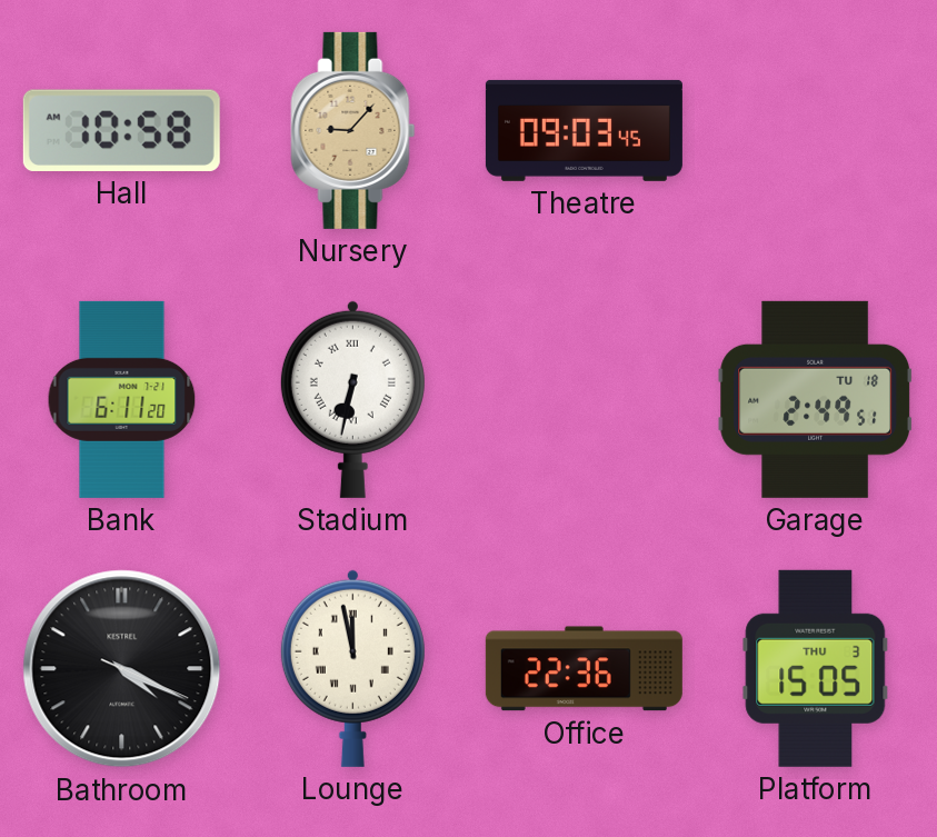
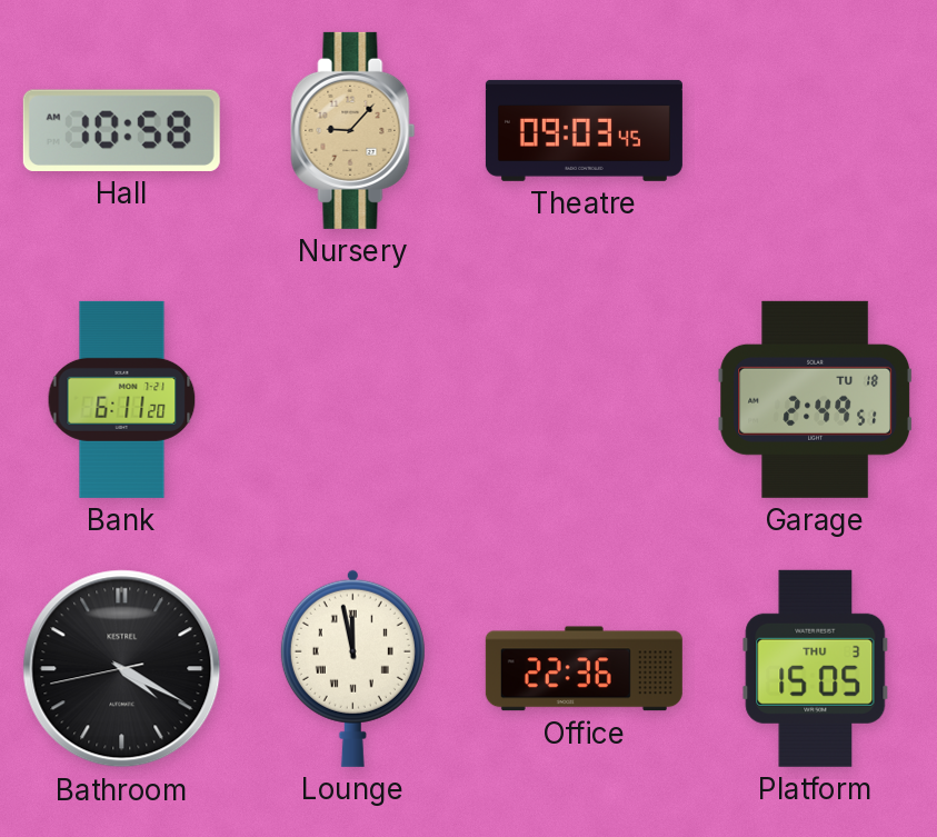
Stadium: 6:32 -> none
Bathroom: 4:19:19 -> 4:19:43
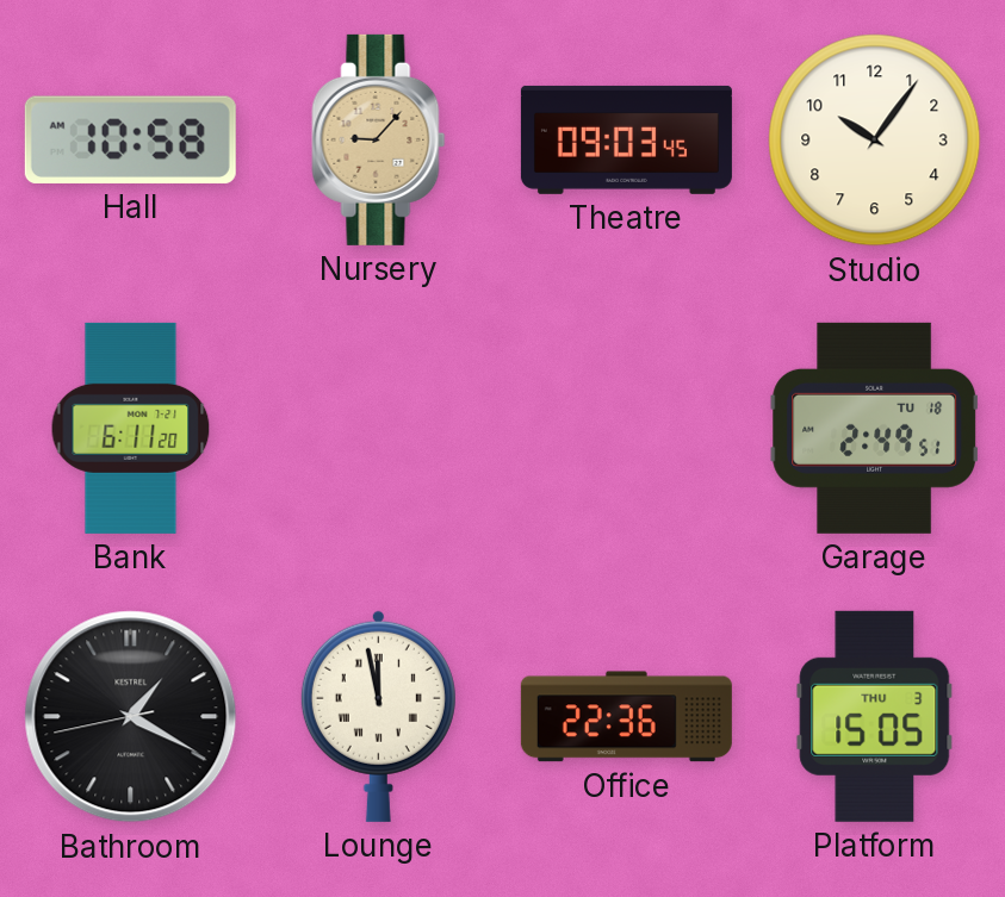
Studio: none -> 10:06
Bathroom: 4:19 -> 1:19
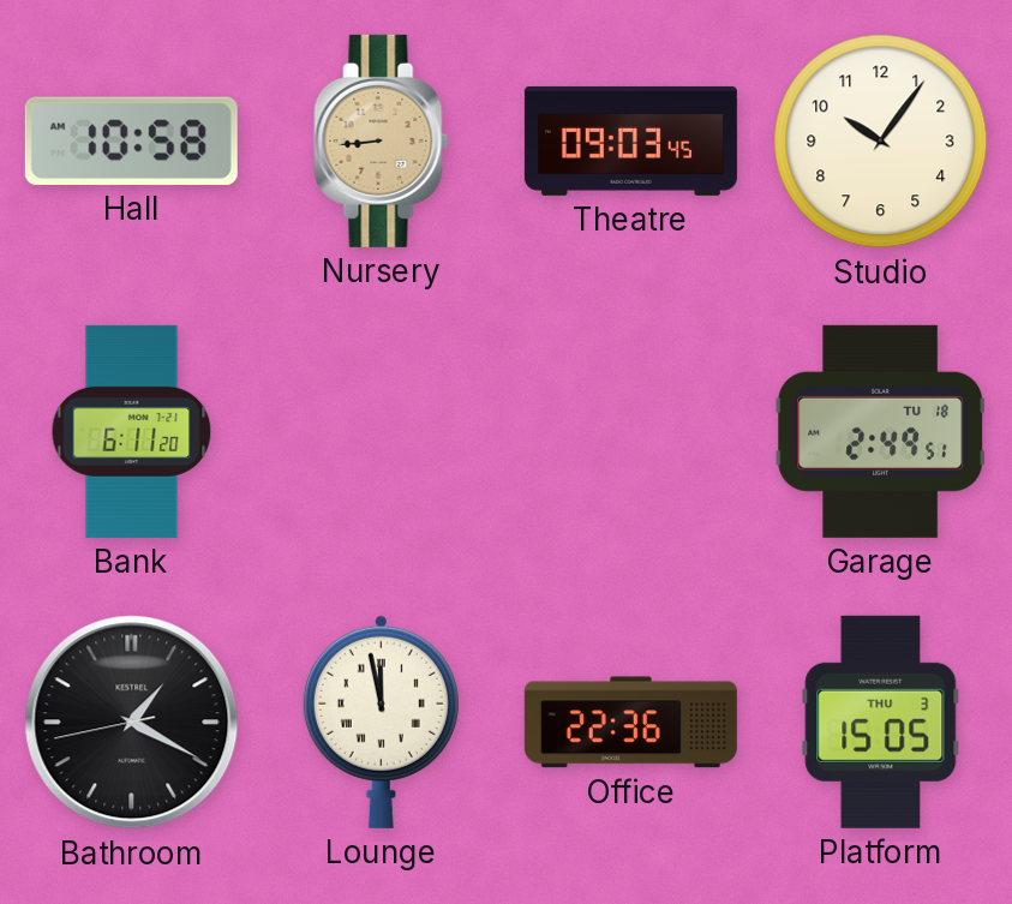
Nursery: 9:07 -> 8:44
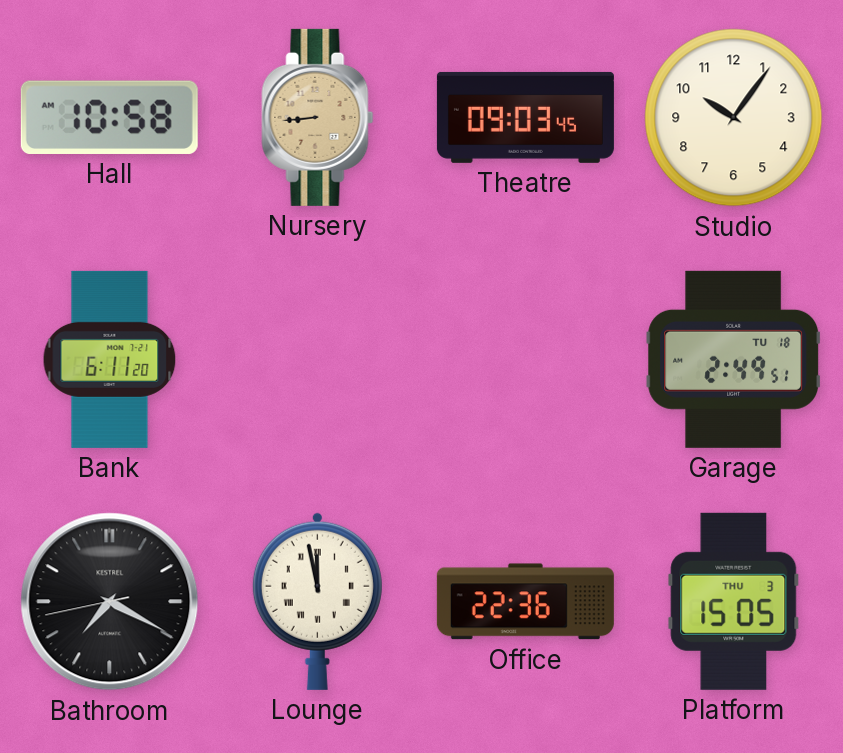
Bathroom: 1:19 -> 7:19
